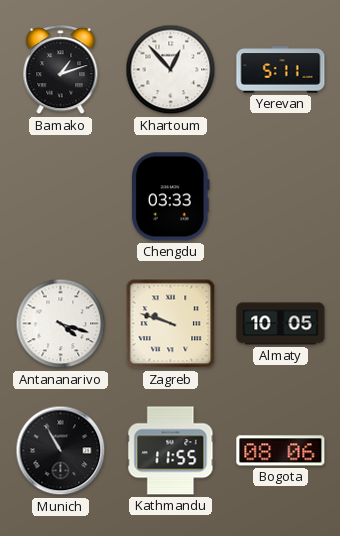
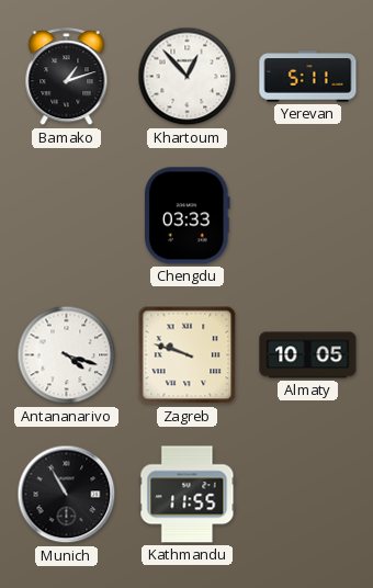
Bogota: 08:06 -> none
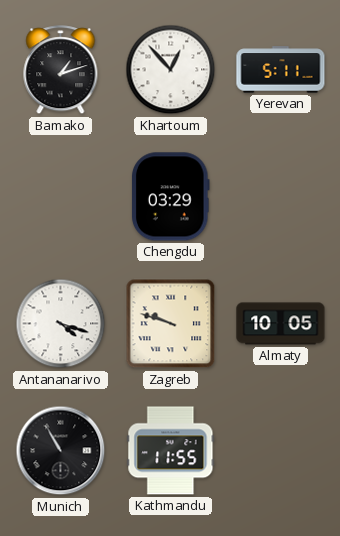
Chengdu: 03:33 -> 03:29
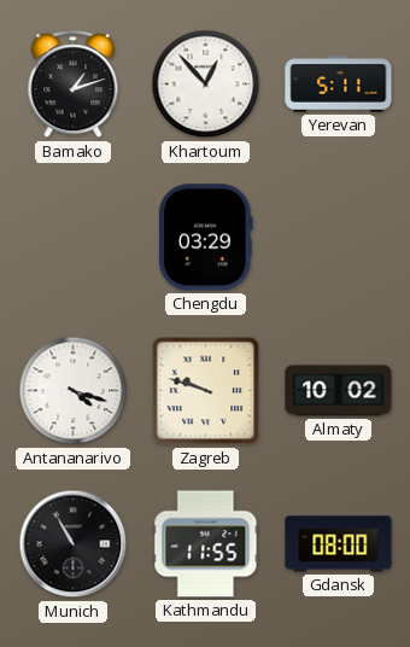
Almaty: 10:05 -> 10:02
Gdansk: none -> 08:00
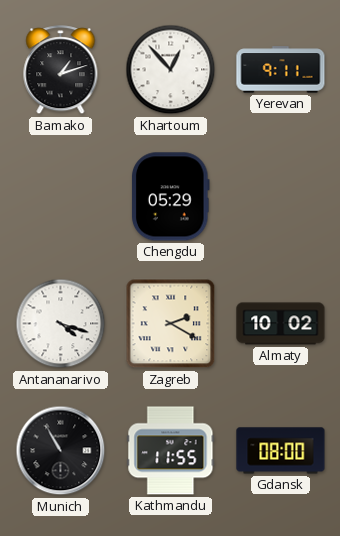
Yerevan: 5:11 -> 9:11
Chengdu: 03:29 -> 05:29
Zagreb: 9:48 -> 2:20
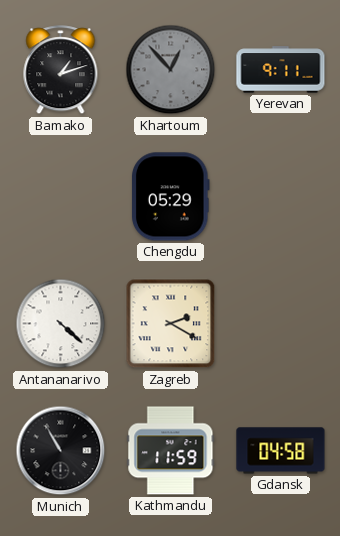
Khartoum dial: white -> grey
Antananarivo: 4:18 -> 4:22
Almaty: 10:02 -> none
Kathmandu: 11:55 -> 11:59
Gdansk: 08:00 -> 04:58
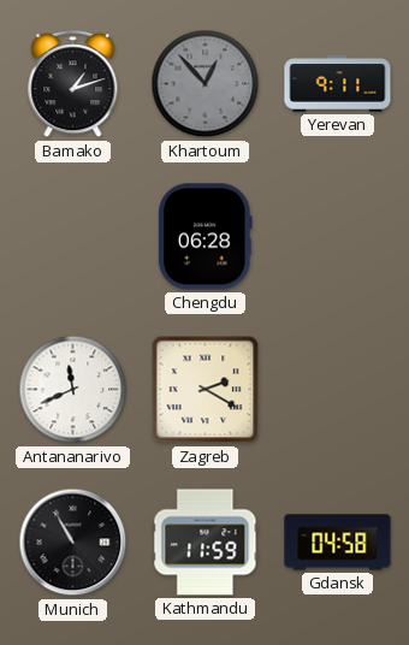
Chengdu: 05:29 -> 06:28
Antananarivo: 4:22 -> 11:41
